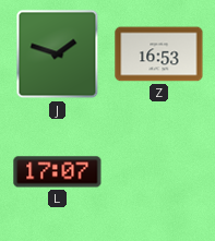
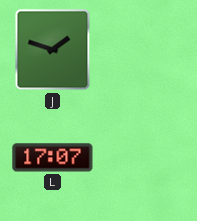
Z: 16:53 -> none
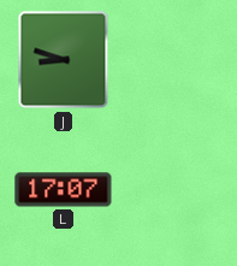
J: 1:48 -> 8:48
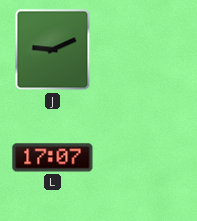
J: 8:48 -> 9:11
